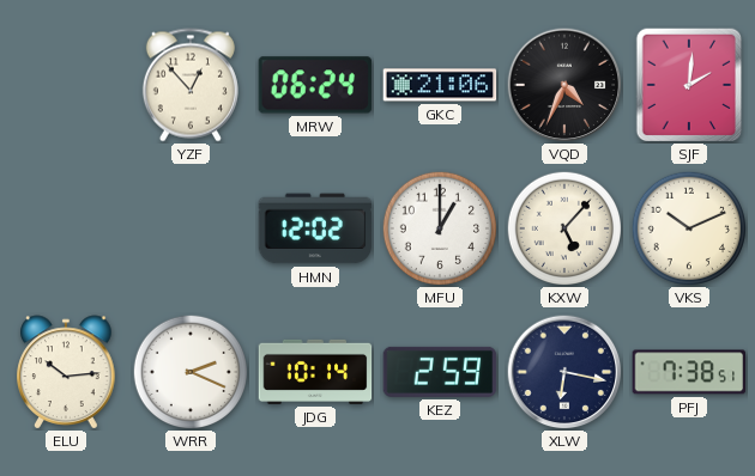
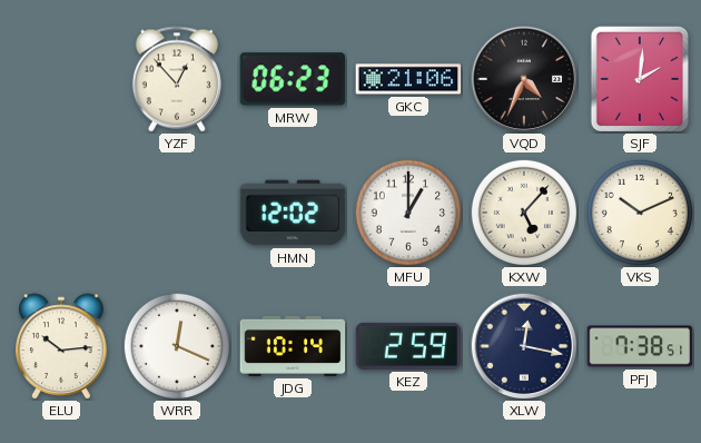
MRW: 06:24 -> 06:23
WRR: 2:19 -> 12:19
XLW: 6:17 -> 12:17
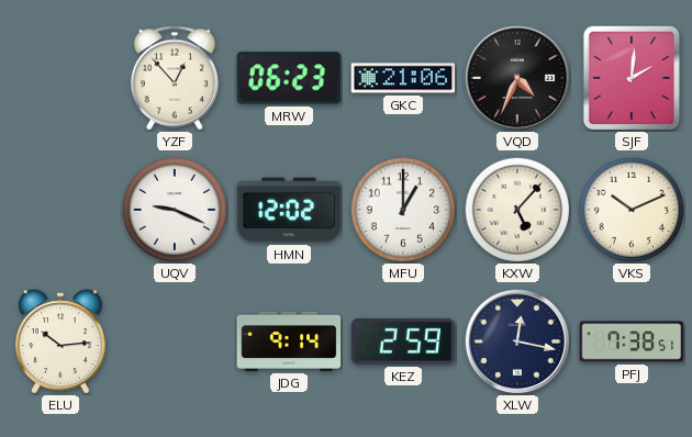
UQV: none -> 9:19
WRR: 12:19 -> none
JDG: 10:14 -> 9:14
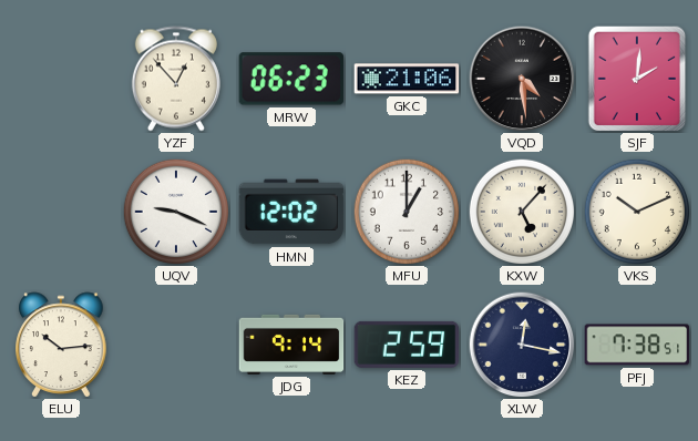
VQD: 4:34 -> 4:29
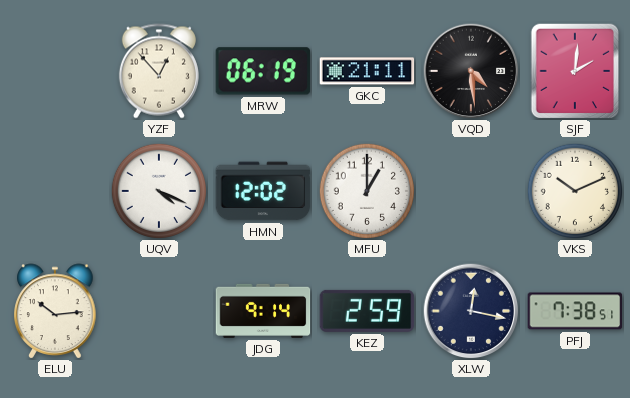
MRW: 06:23 -> 06:19
GKC: 21:06 -> 21:11
UQV: 9:19 -> 4:19
KXW: 5:07 -> none
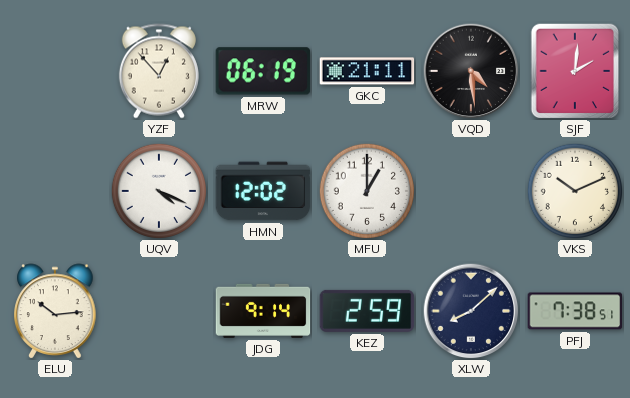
XLW: 12:17 -> 8:08
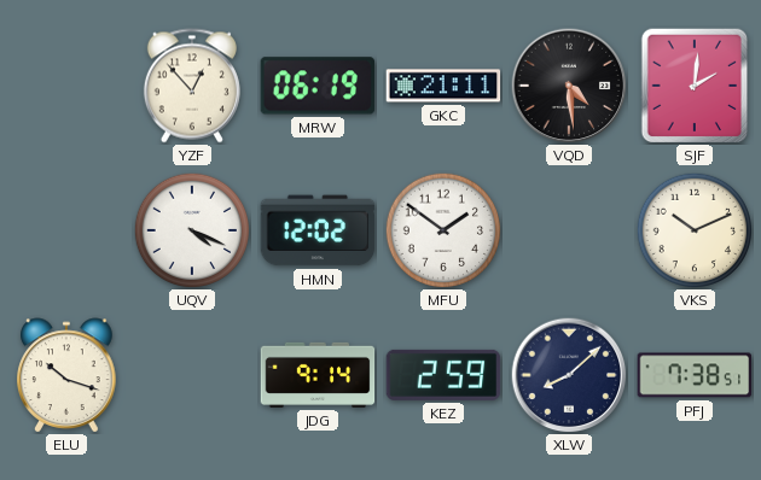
MFU: 1:00 -> 1:51
ELU: 10:14 -> 10:18
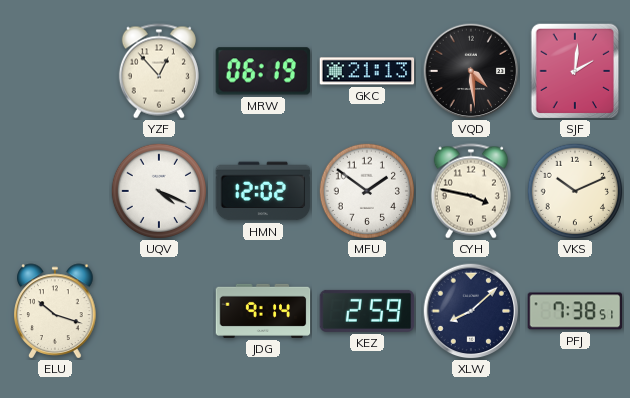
GKC: 21:11 -> 21:13
CYH: none -> 3:47
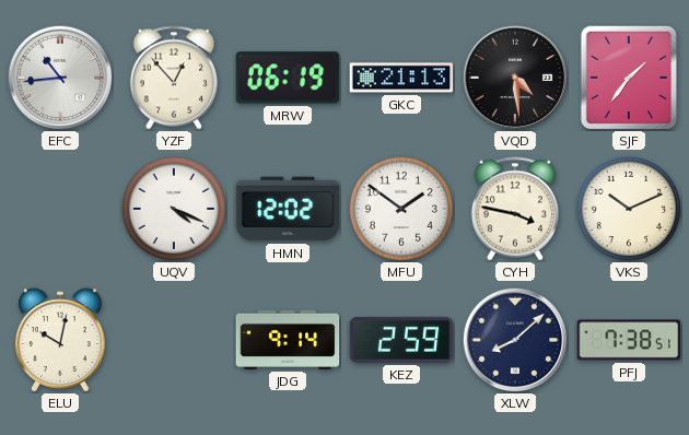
EFC: none -> 10:44
SJF: 2:01 -> 1:36
ELU: 10:18 -> 10:02
